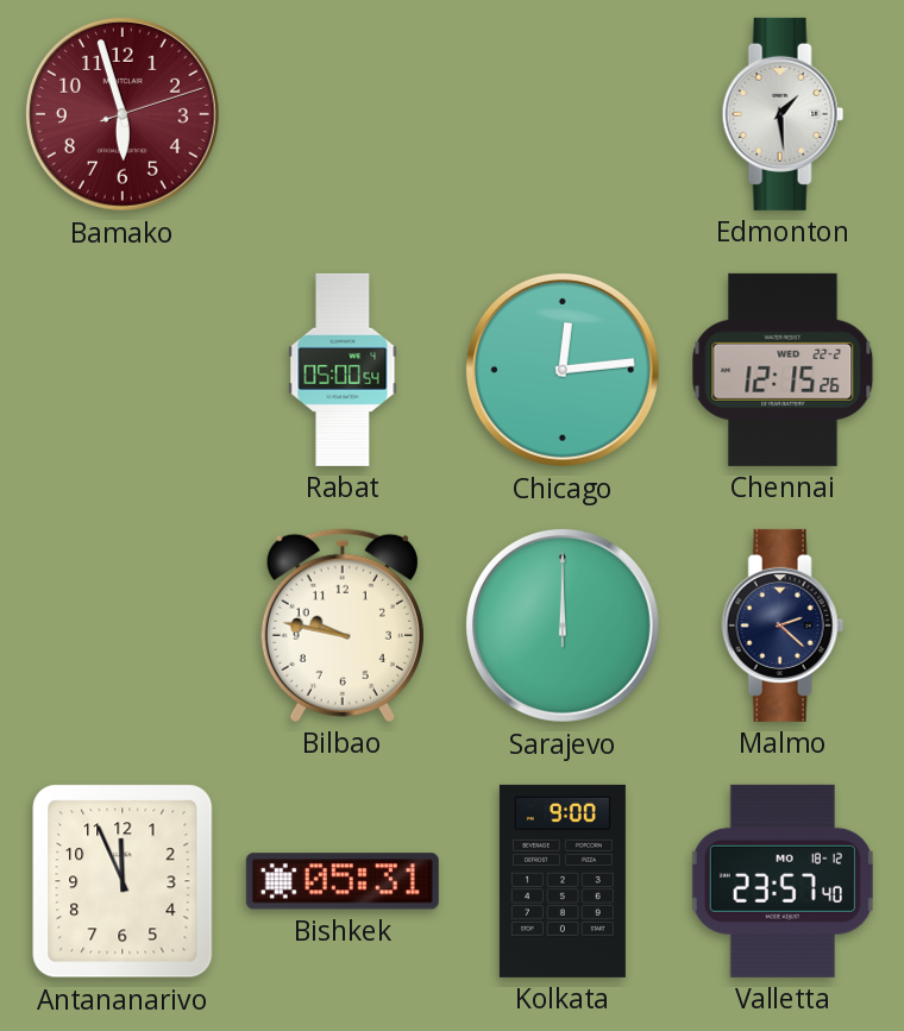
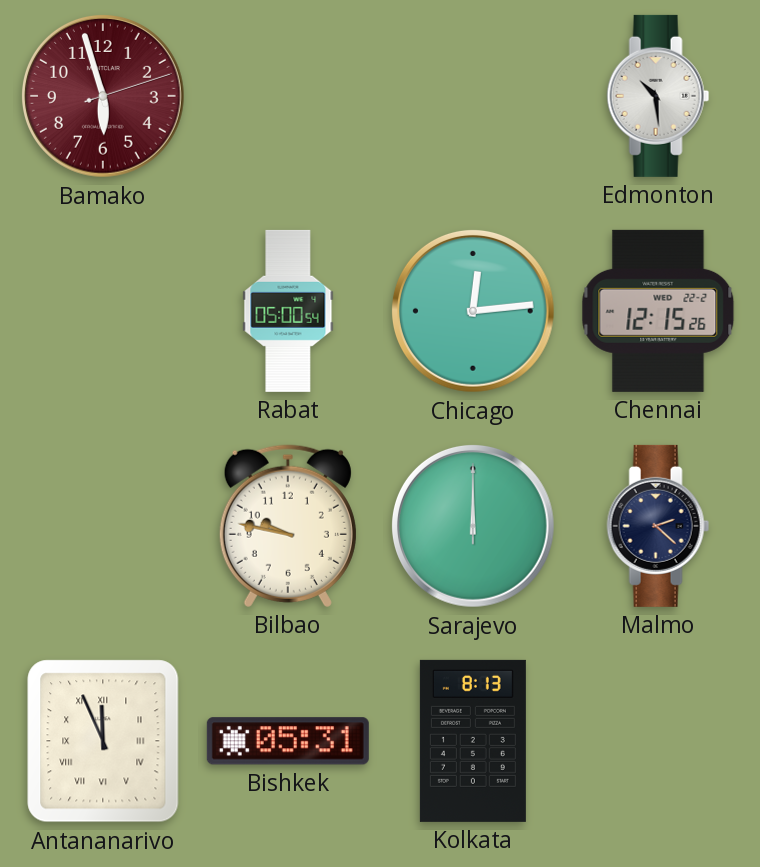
Edmonton: 1:29 -> 10:29
Antananarivo numerals: Arabic -> Roman
Kolkata: 9:00 -> 8:13
Valletta: 23:57 -> none
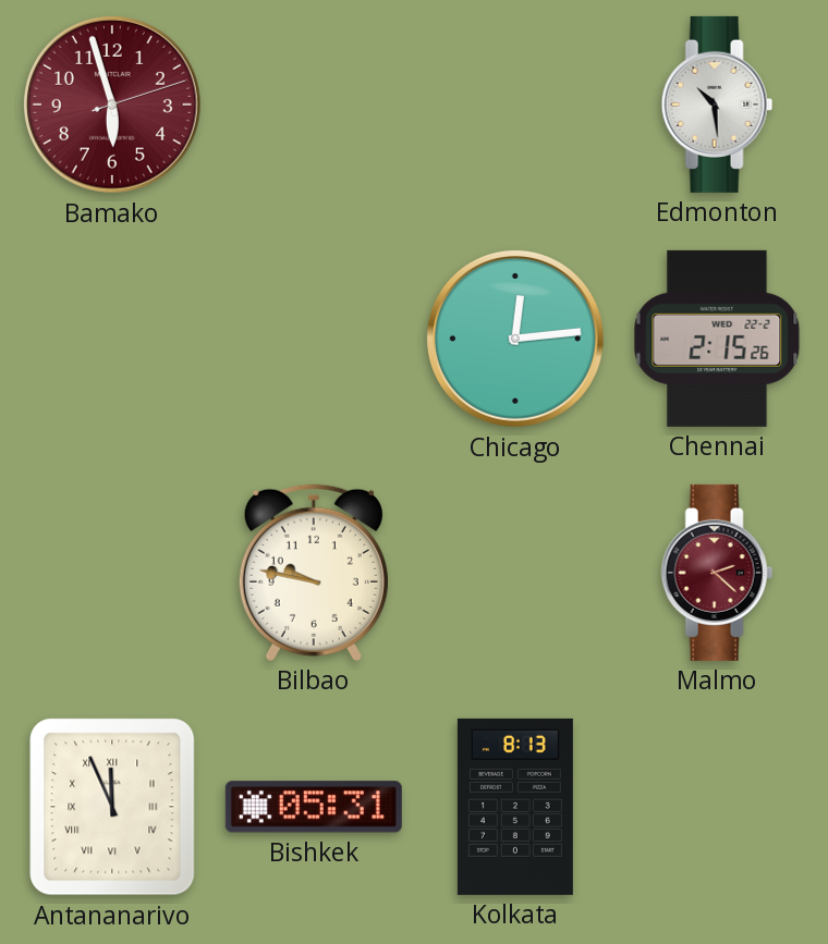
Rabat: 05:00 -> none
Chennai: 12:15 -> 2:15
Sarajevo: 12:00 -> none
Malmo dial: navy -> burgundy
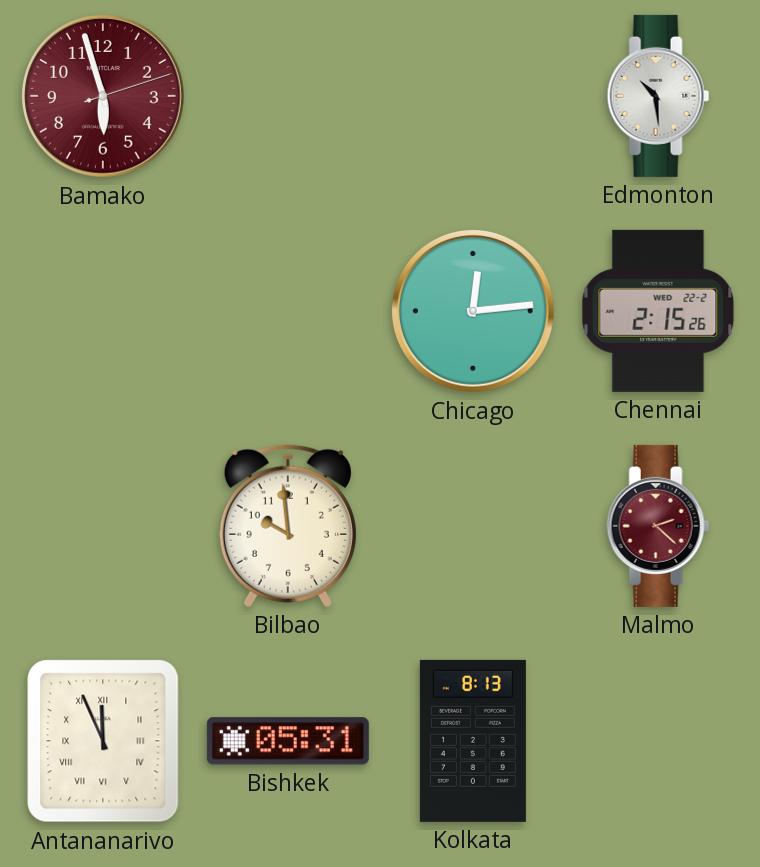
Bilbao: 9:47 -> 9:59
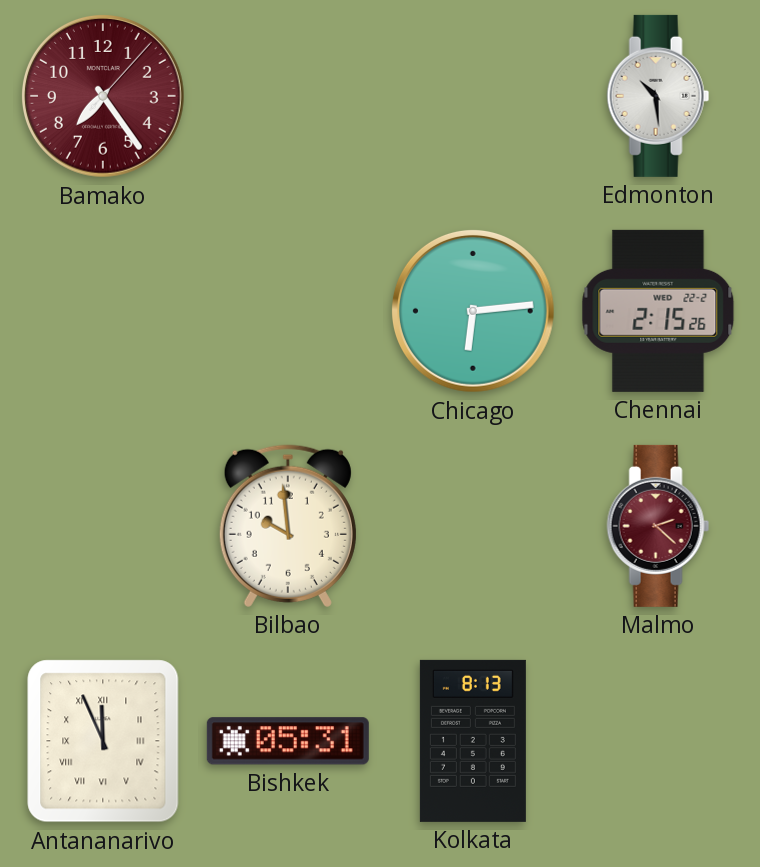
Bamako: 5:57 -> 7:24
Chicago: 12:14 -> 6:14
